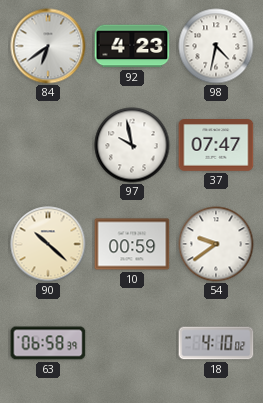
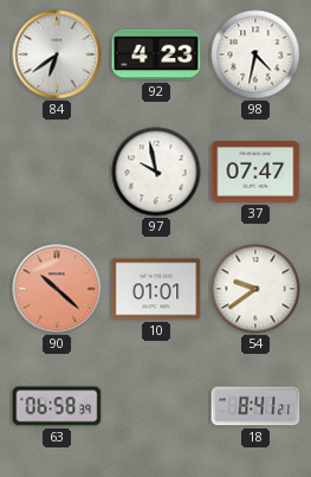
90 dial: cream -> salmon
10: 00:59 -> 01:01
18: 4:10 -> 8:41
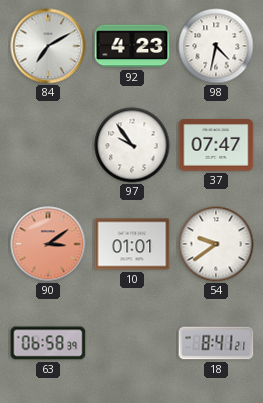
84: 6:39 -> 7:10
97: 9:58 -> 9:54
90: 10:22 -> 3:09
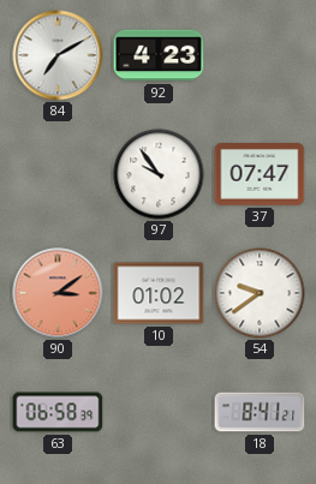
98: 4:32 -> none
10: 01:01 -> 01:02
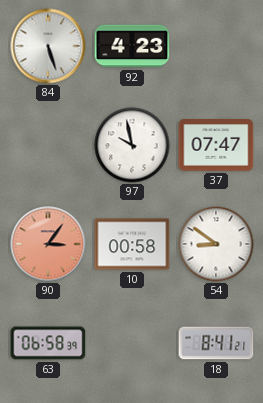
84: 7:10 -> 5:27
97: 9:54 -> 9:58
90: 3:09 -> 3:06
10: 01:02 -> 00:58
54: 9:39 -> 8:51
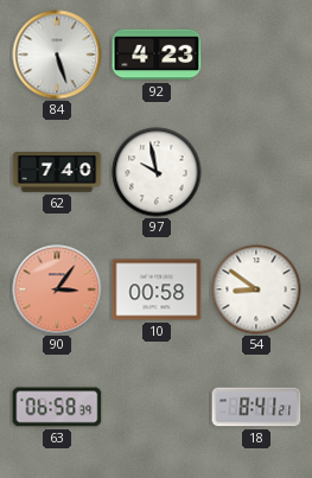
62: none -> 7:40
37: 07:47 -> none
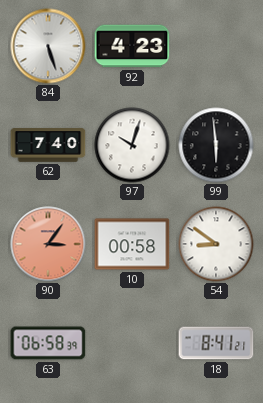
97: 9:58 -> 10:03
99: none -> 5:59
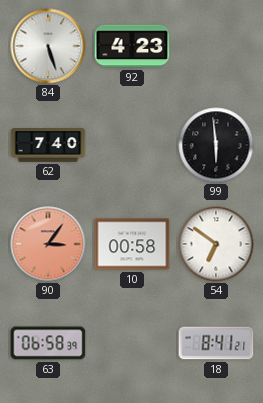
97: 10:03 -> none
54: 8:51 -> 6:51
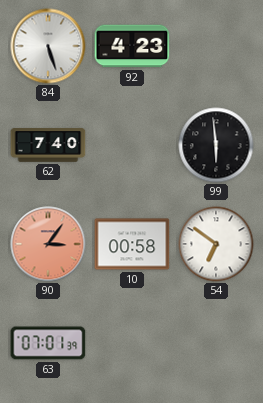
63: 06:58 -> 07:01
18: 8:41 -> none
